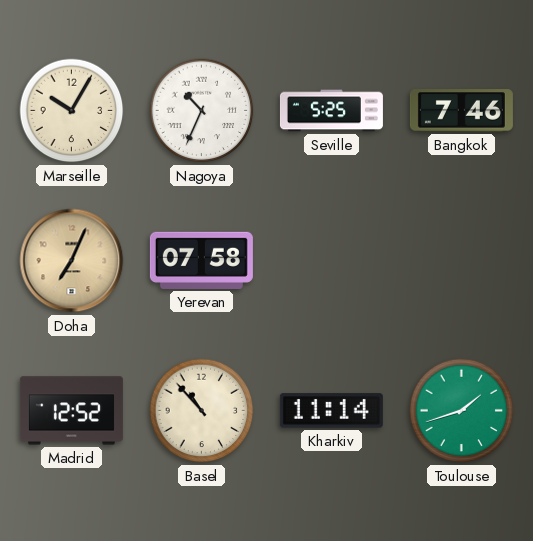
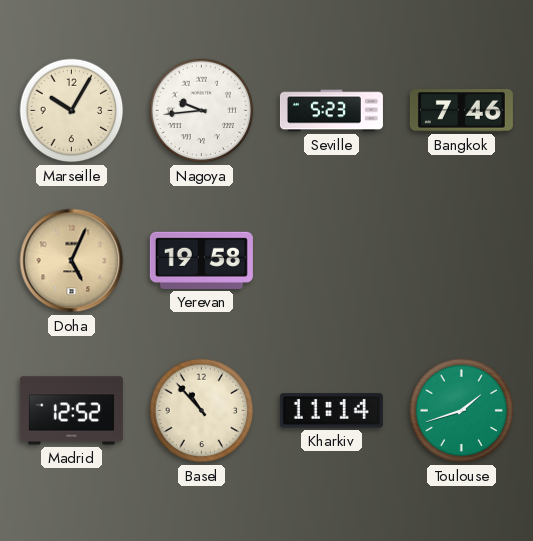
Nagoya: 10:34 -> 9:44
Seville: 5:25 -> 5:23
Doha: 7:04 -> 5:04
Yerevan: 07:58 -> 19:58
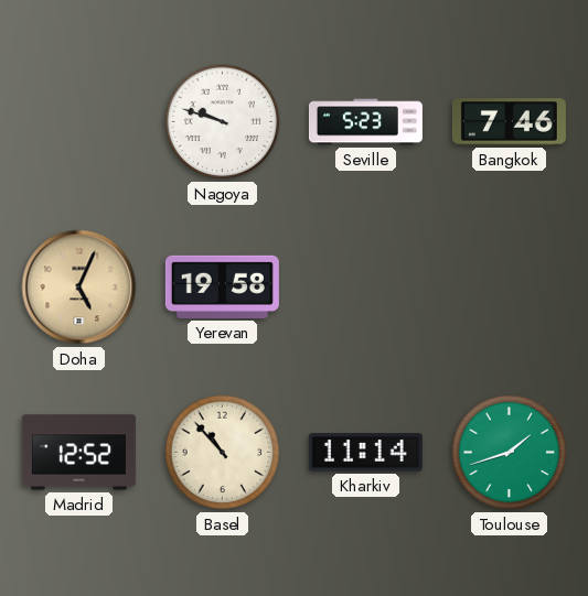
Marseille: 10:05 -> none
Nagoya: 9:44 -> 9:48
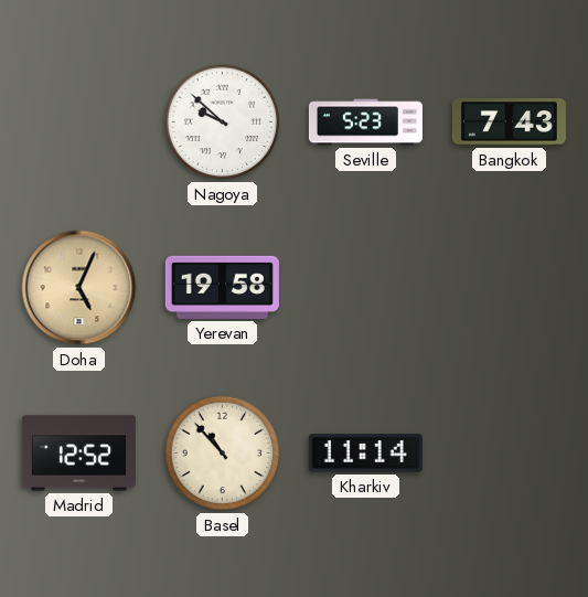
Nagoya: 9:48 -> 9:52
Bangkok: 7:46 -> 7:43
Toulouse: 1:42 -> none
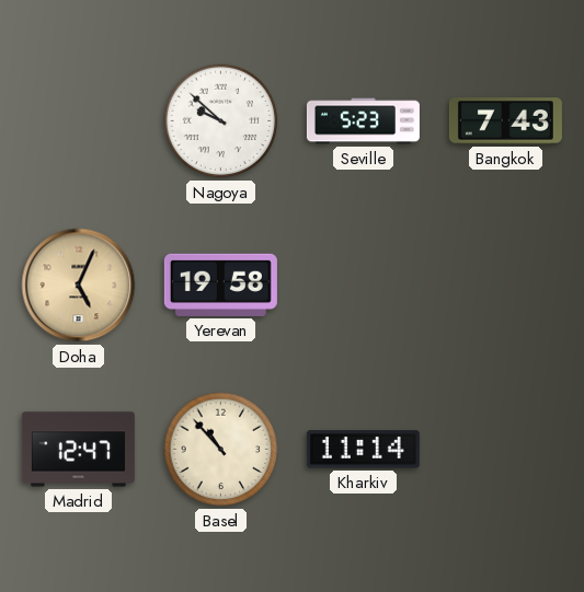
Madrid: 12:52 -> 12:47
